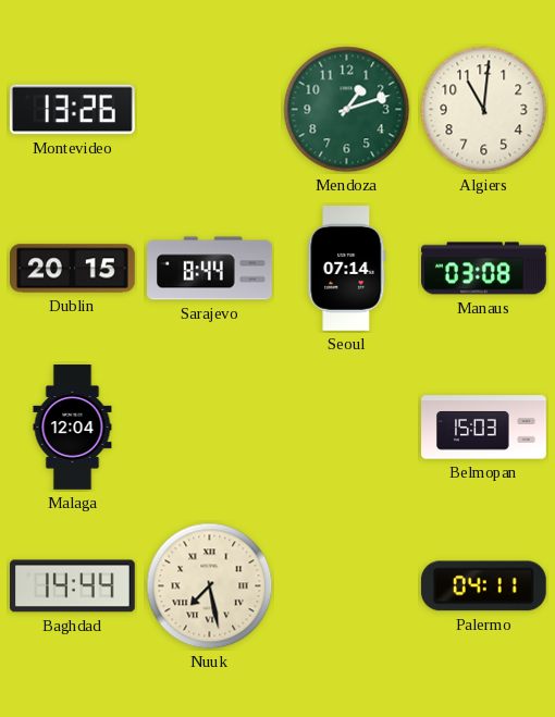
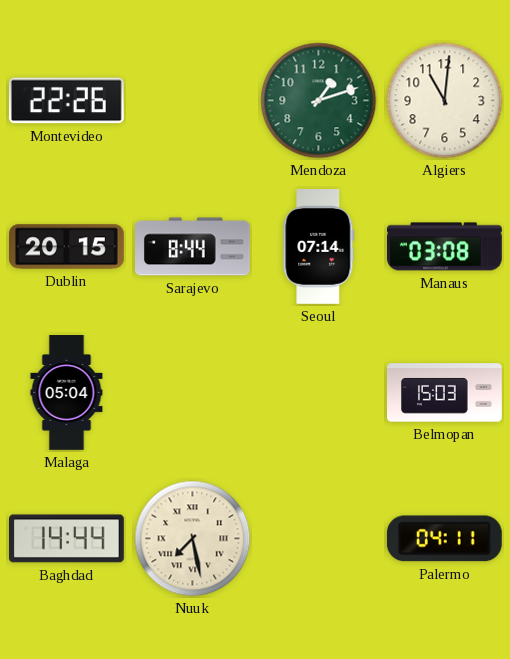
Montevideo: 13:26 -> 22:26
Malaga: 12:04 -> 05:04
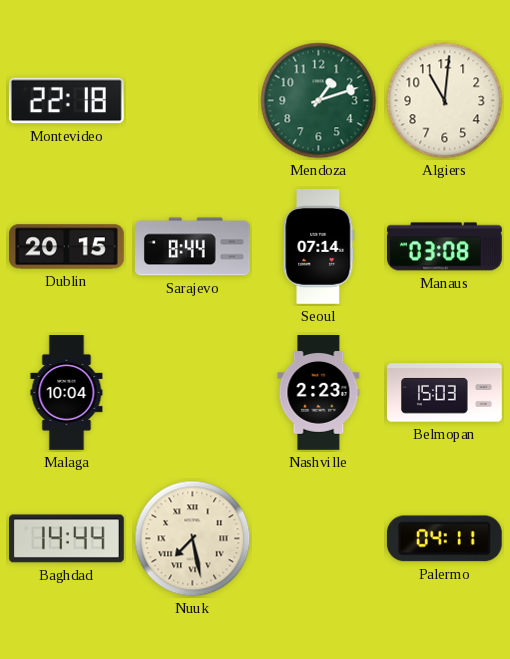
Montevideo: 22:26 -> 22:18
Malaga: 05:04 -> 10:04
Nashville: none -> 2:23
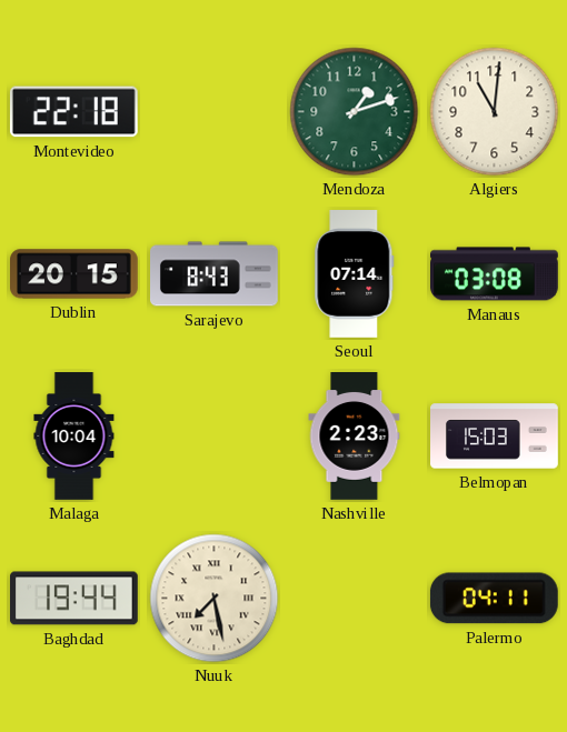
Sarajevo: 8:44 -> 8:43
Baghdad: 14:44 -> 19:44
